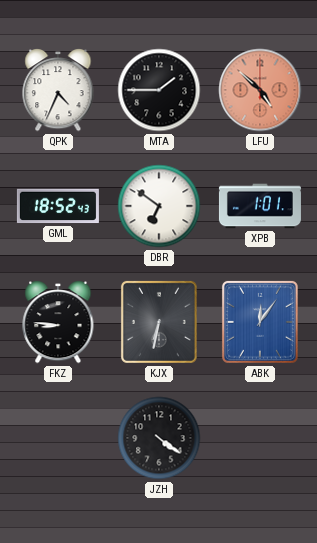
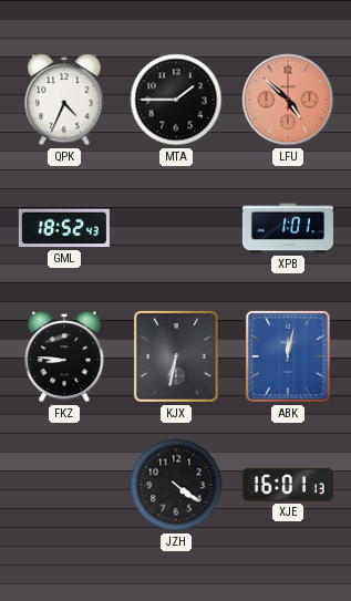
DBR: 6:51 -> none
ABK: 12:06 -> 12:02
XJE: none -> 16:01
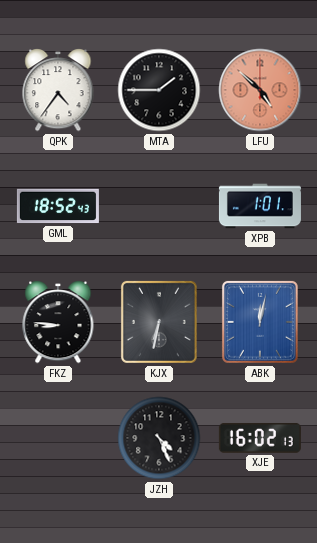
QPK: 4:34 -> 4:36
JZH: 4:21 -> 4:26
XJE: 16:01 -> 16:02
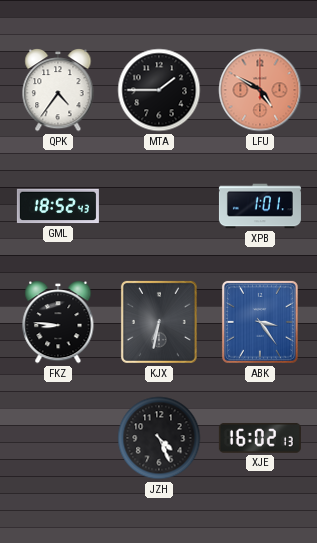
LFU: 4:52 -> 4:50
ABK: 12:02 -> 3:24
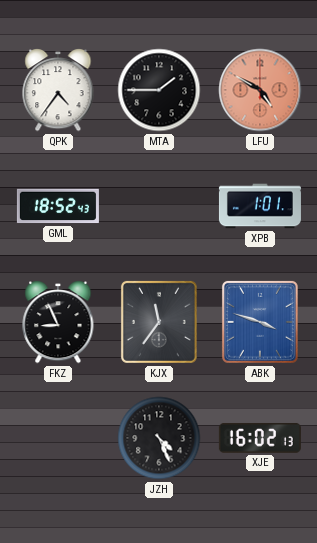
FKZ: 8:46 -> 8:56
KJX: 6:32 -> 11:36
ABK: 3:24 -> 3:48
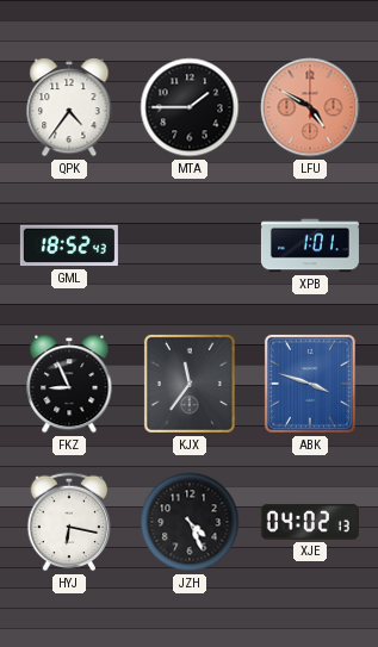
HYJ: none -> 6:17
XJE: 16:02 -> 04:02
